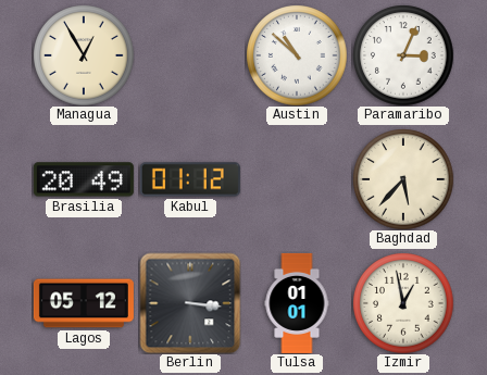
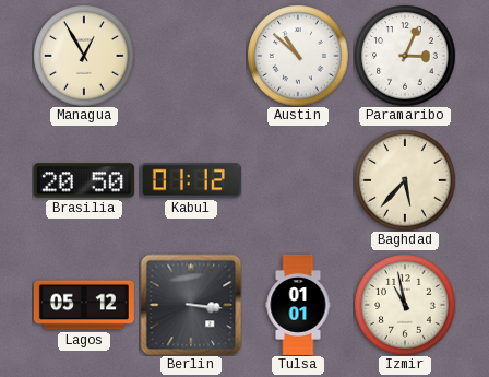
Brasilia: 20:49 -> 20:50
Izmir: 12:58 -> 10:58
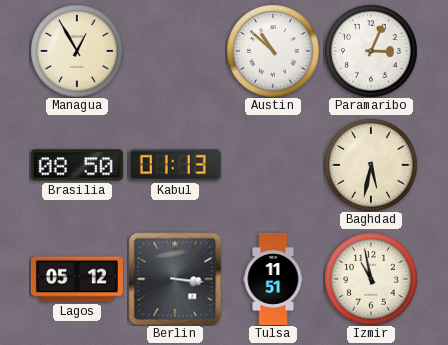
Brasilia: 20:50 -> 08:50
Kabul: 01:12 -> 01:13
Baghdad: 5:37 -> 5:32
Tulsa: 01:01 -> 11:51
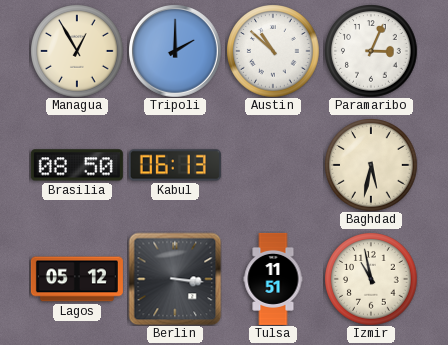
Tripoli: none -> 2:00
Kabul: 01:13 -> 06:13
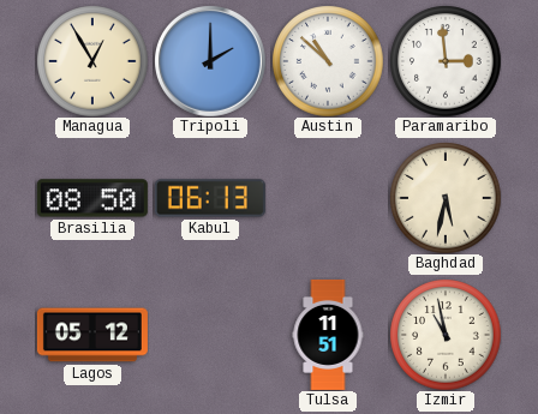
Paramaribo: 3:04 -> 2:59
Berlin: 3:16 -> none
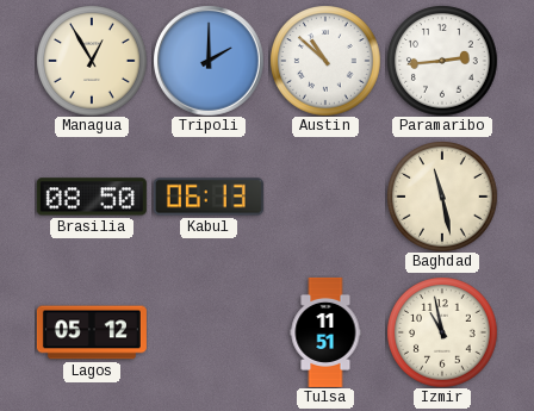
Paramaribo: 2:59 -> 2:44
Baghdad: 5:32 -> 11:28
